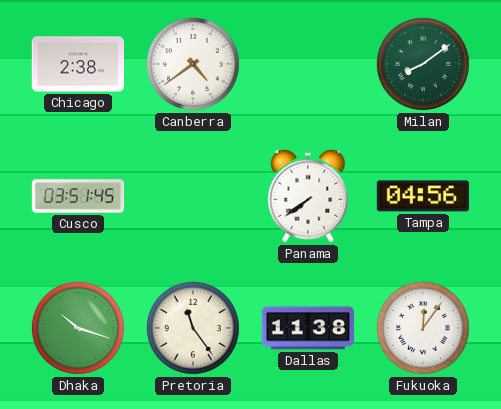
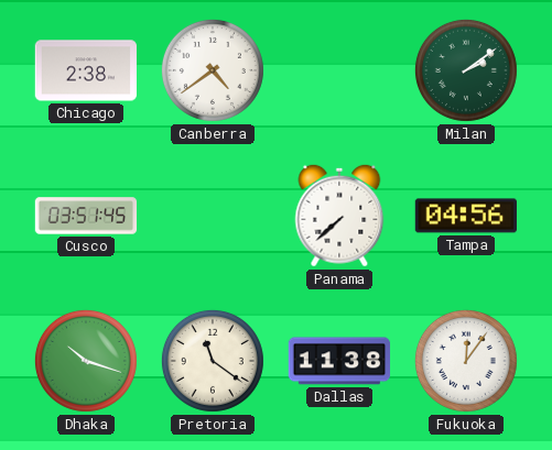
Milan: 8:09 -> 2:09
Panama: 7:39 -> 7:38
Pretoria: 11:24 -> 11:21
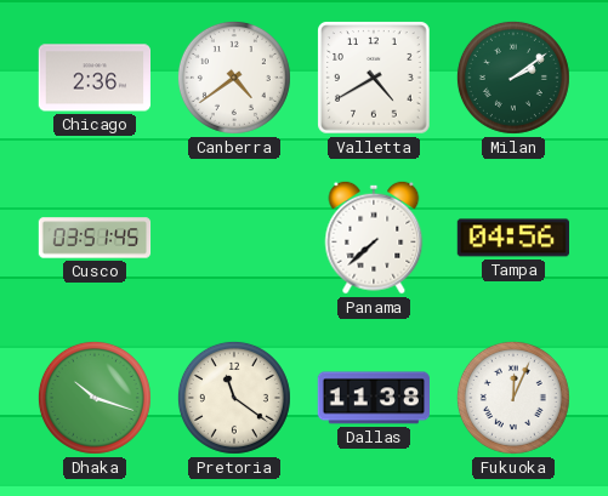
Chicago: 2:38 -> 2:36
Valletta: none -> 4:40
Fukuoka: 12:06 -> 12:04
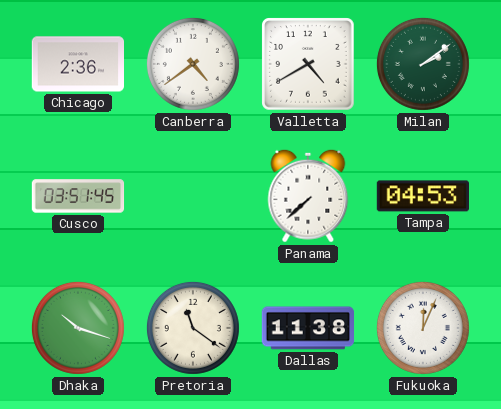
Tampa: 04:56 -> 04:53
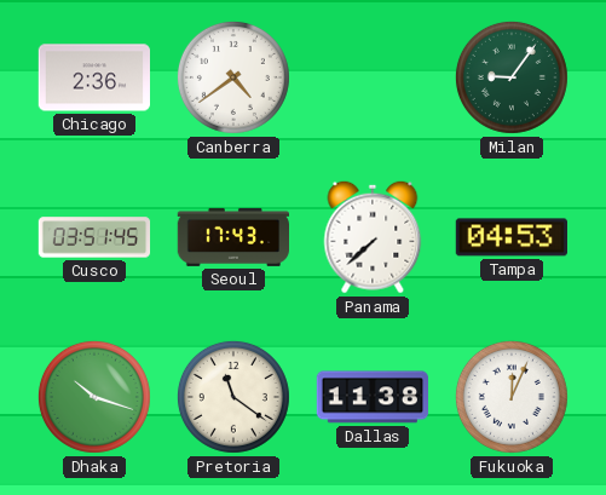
Valletta: 4:40 -> none
Milan: 2:09 -> 9:06
Seoul: none -> 17:43
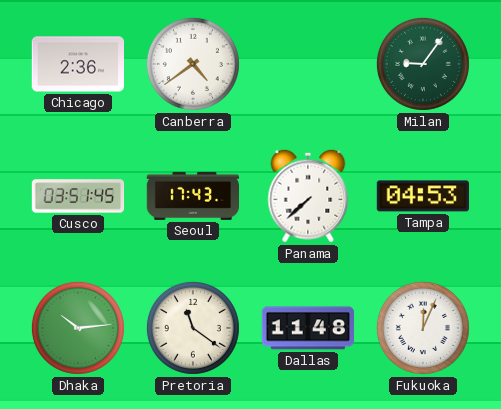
Dhaka: 10:18 -> 10:14
Dallas: 11:38 -> 11:48
